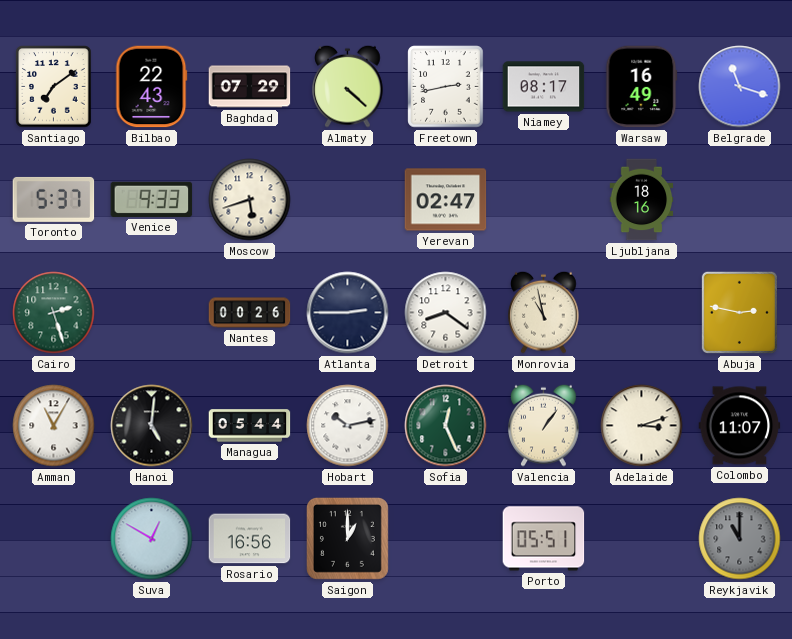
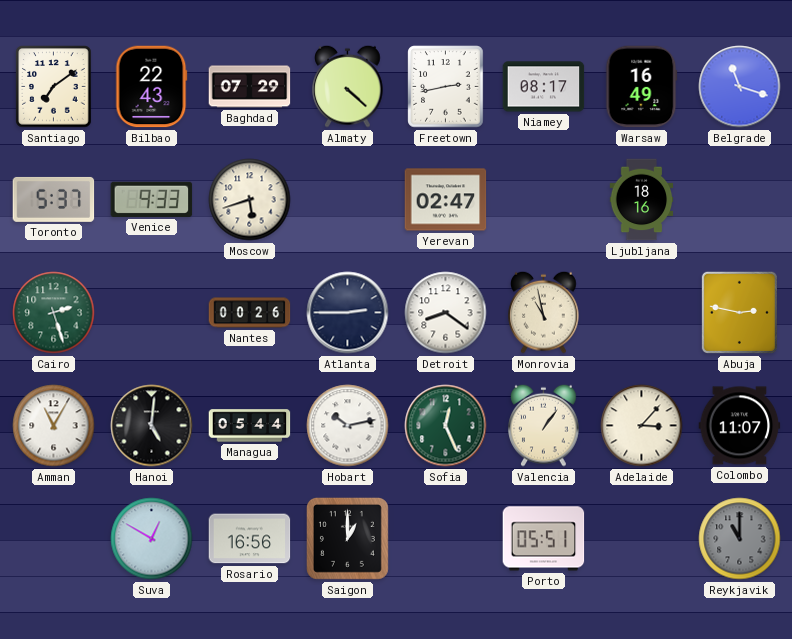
Adelaide: 3:12 -> 3:07
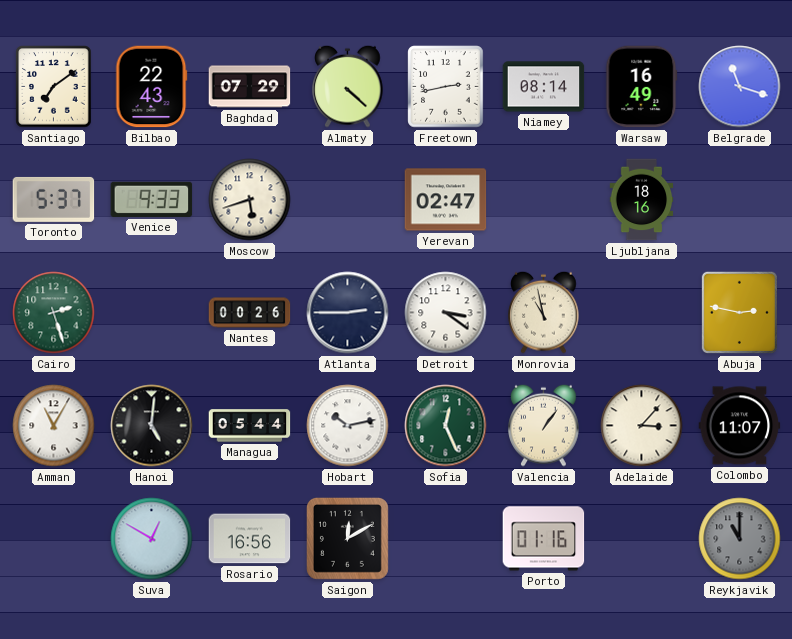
Niamey: 08:17 -> 08:14
Detroit: 8:21 -> 3:21
Saigon: 1:00 -> 12:10
Porto: 05:51 -> 01:16
